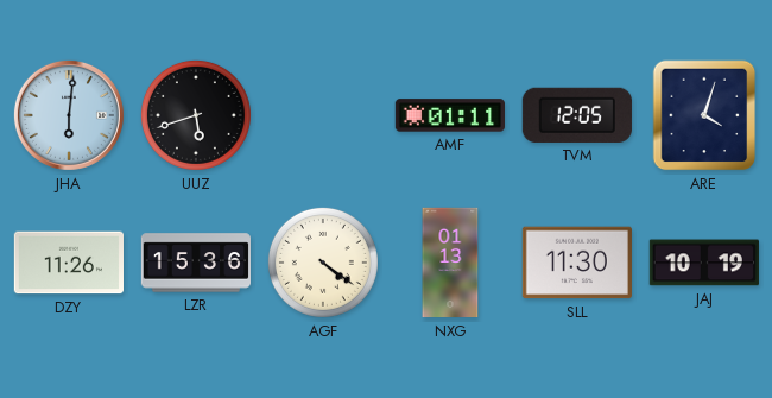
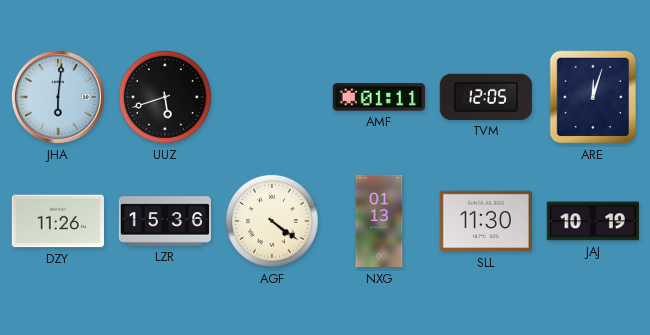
ARE: 4:03 -> 12:03
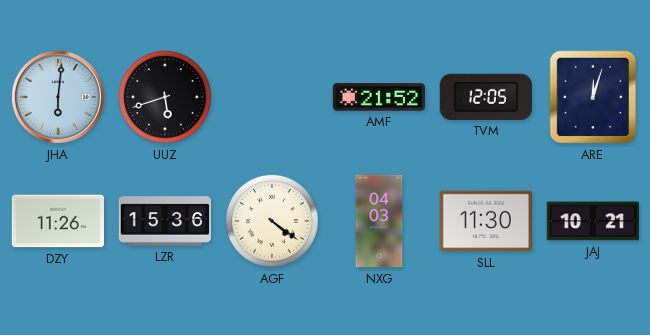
AMF: 01:11 -> 21:52
NXG: 01:13 -> 04:03
JAJ: 10:19 -> 10:21
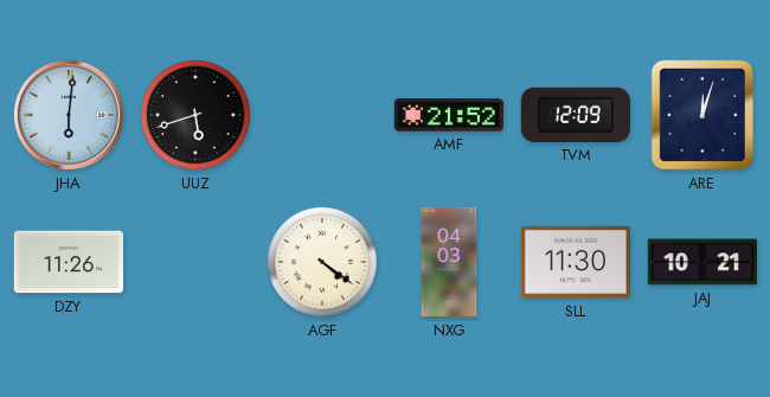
TVM: 12:05 -> 12:09
LZR: 15:36 -> none
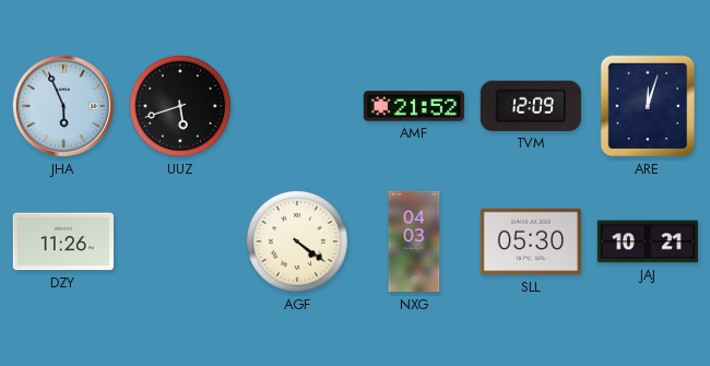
JHA: 6:01 -> 5:56
SLL: 11:30 -> 05:30
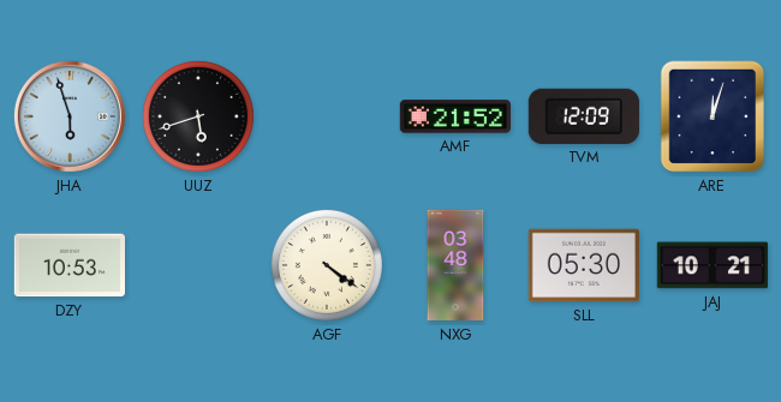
JHA: 5:56 -> 5:57
DZY: 11:26 -> 10:53
NXG: 04:03 -> 03:48
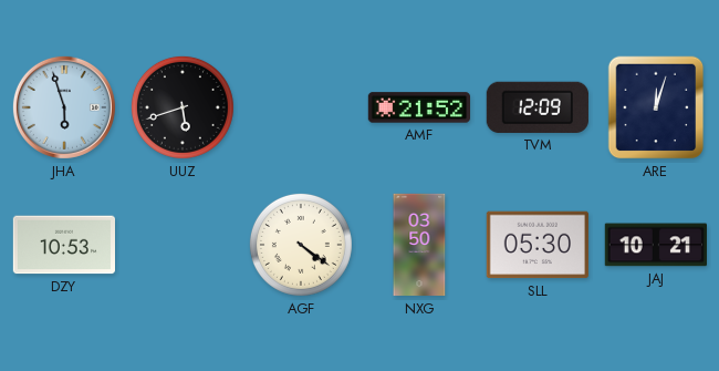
NXG: 03:48 -> 03:50
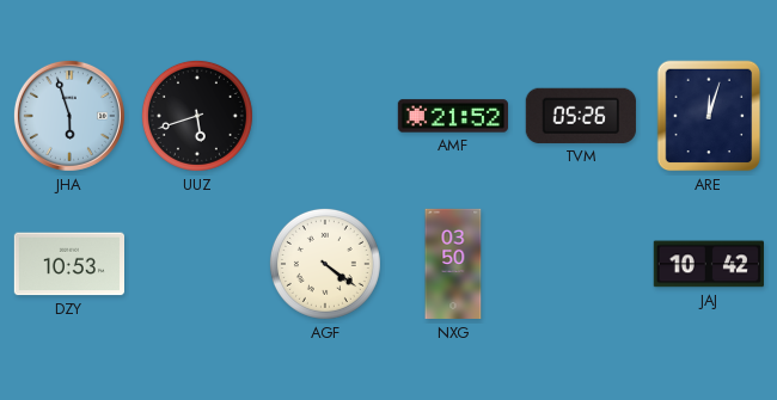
TVM: 12:09 -> 05:26
SLL: 05:30 -> none
JAJ: 10:21 -> 10:42
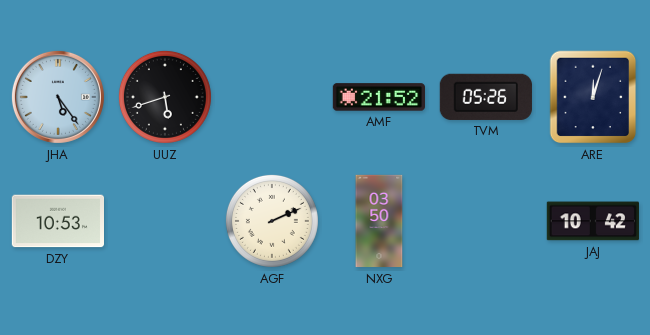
JHA: 5:57 -> 5:24
AGF: 4:21 -> 2:11
